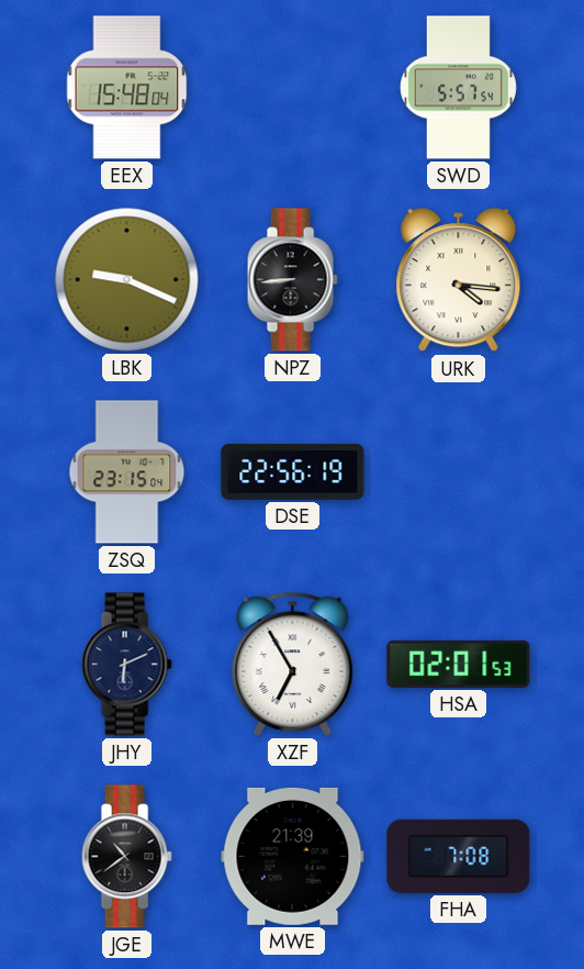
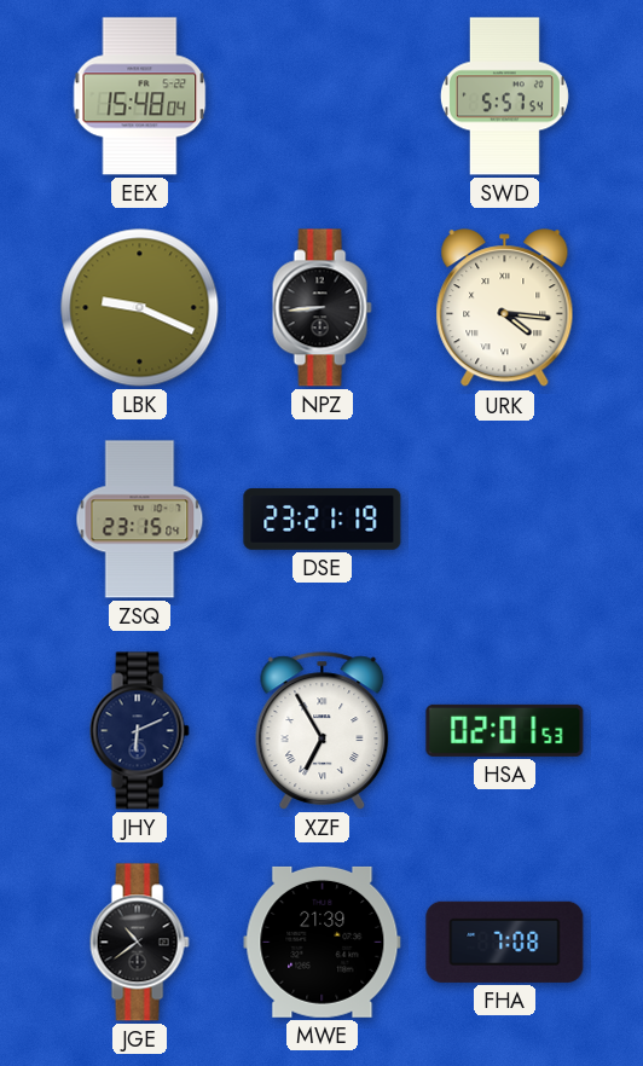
DSE: 22:56 -> 23:21
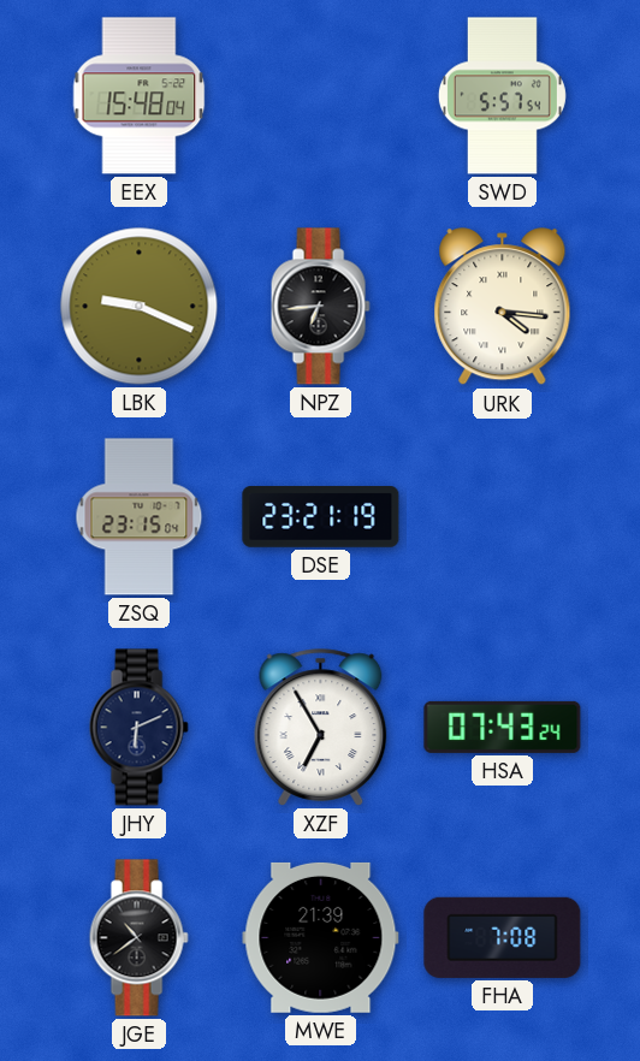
NPZ: 8:44 -> 6:44
HSA: 02:01 -> 07:43
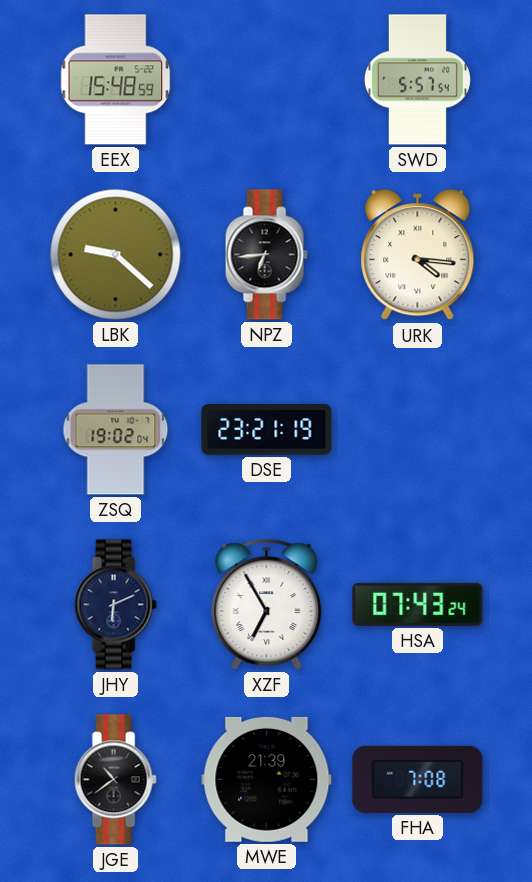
EEX: 15:48:04 -> 15:48:59
LBK: 9:19 -> 9:22
ZSQ: 23:15 -> 19:02
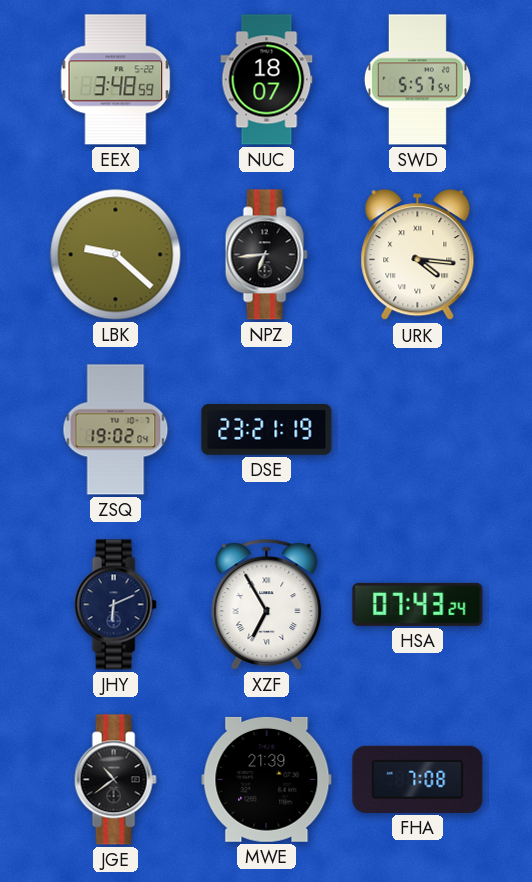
EEX: 15:48 -> 3:48
NUC: none -> 18:07
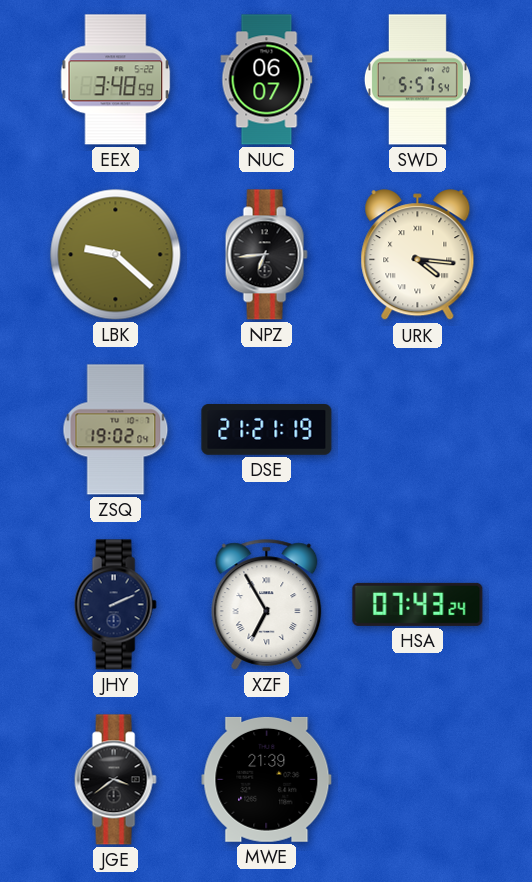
NUC: 18:07 -> 06:07
DSE: 23:21 -> 21:21
JHY: 6:11 -> 2:11
JGE: 10:39 -> 3:39
FHA: 7:08 -> none
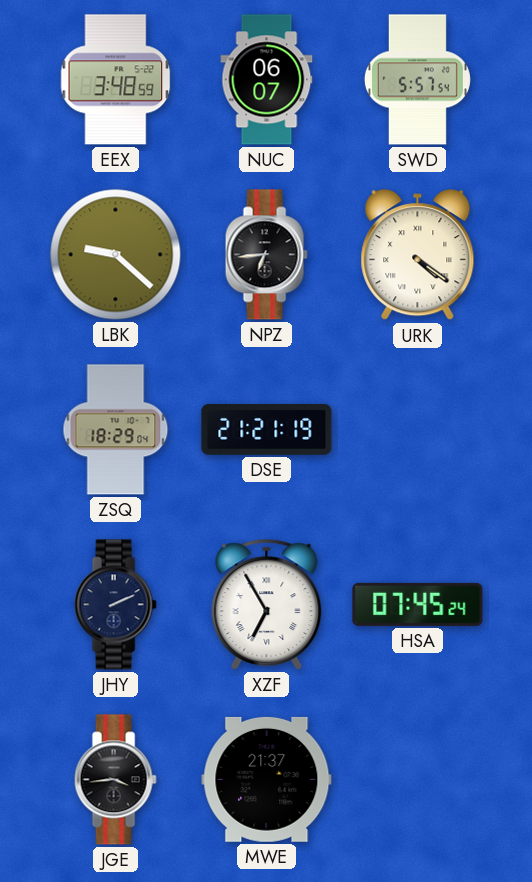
URK: 4:16 -> 4:21
ZSQ: 19:02 -> 18:29
HSA: 07:43 -> 07:45
JGE: 3:39 -> 3:44
MWE: 21:39 -> 21:37
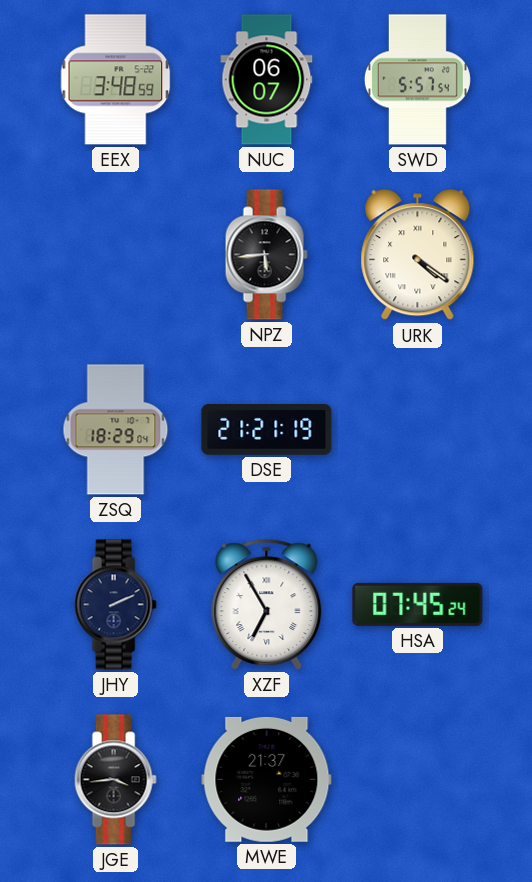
LBK: 9:22 -> none
NPZ: 6:44 -> 5:44
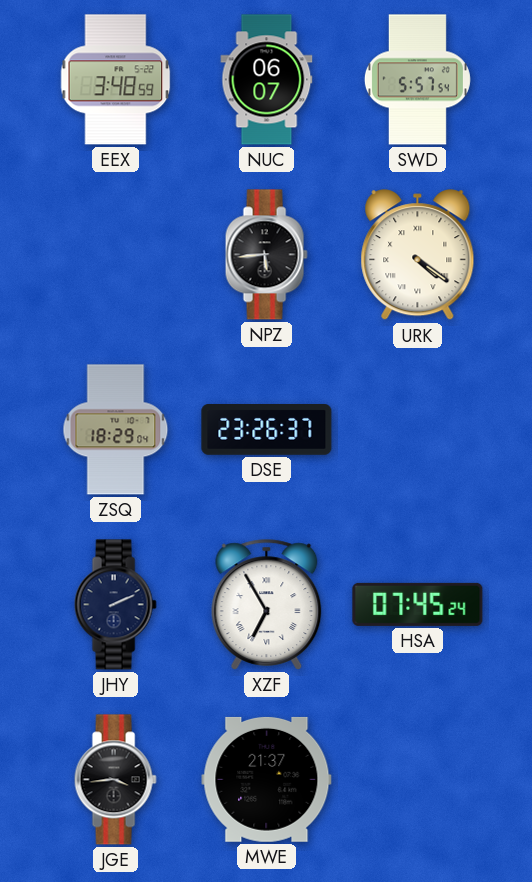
DSE: 21:21 -> 23:26
